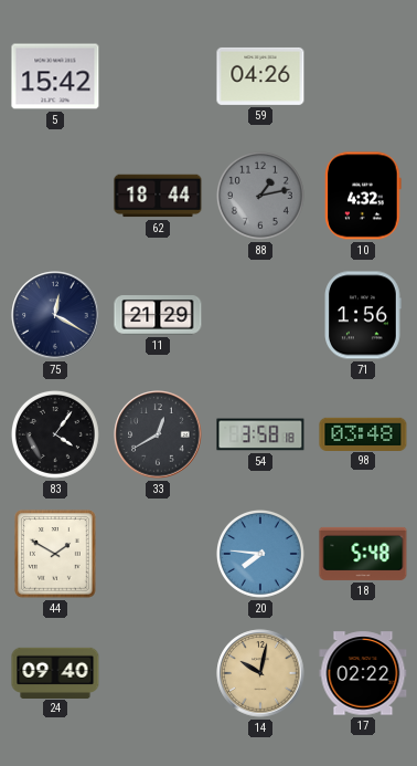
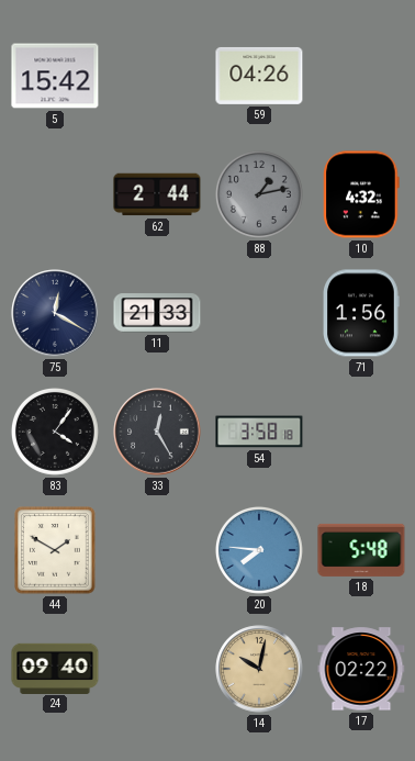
62: 18:44 -> 2:44
11: 21:29 -> 21:33
33: 12:40 -> 12:25
98: 03:48 -> none
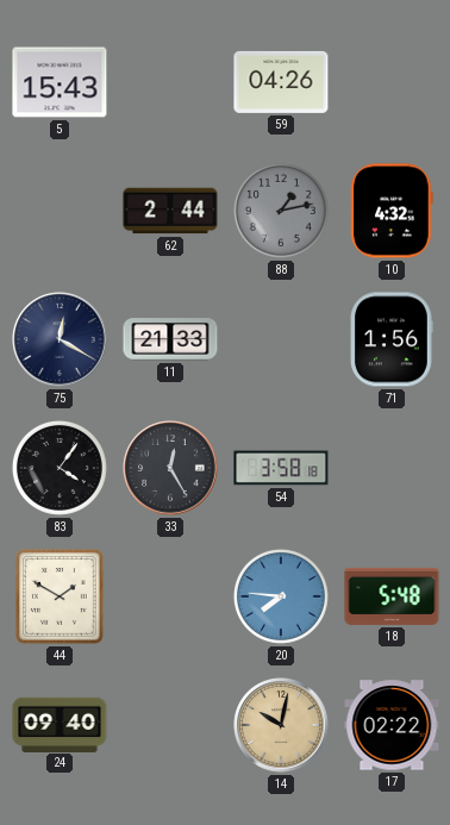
5: 15:42 -> 15:43
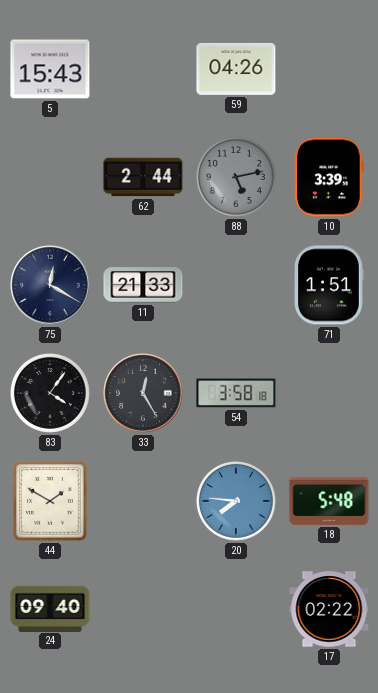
88: 1:13 -> 5:13
10: 4:32 -> 3:39
71: 1:56 -> 1:51
14: 10:02 -> none
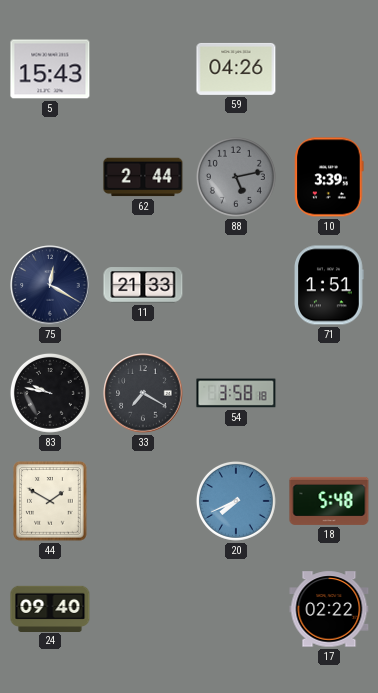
83: 4:06 -> 9:47
33: 12:25 -> 7:20
20: 7:46 -> 7:41
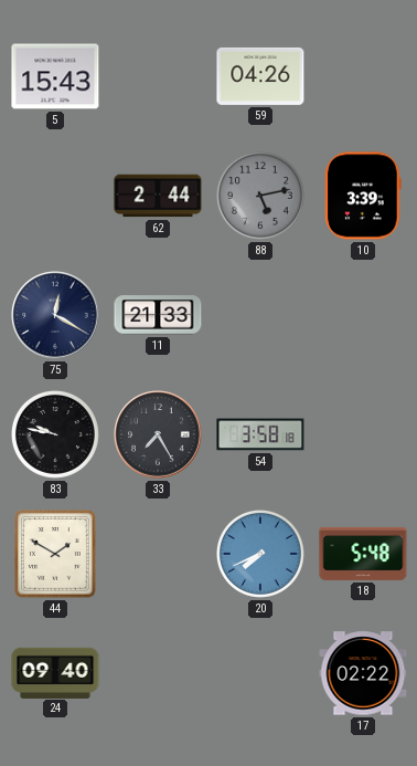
71: 1:51 -> none
33: 7:20 -> 7:25
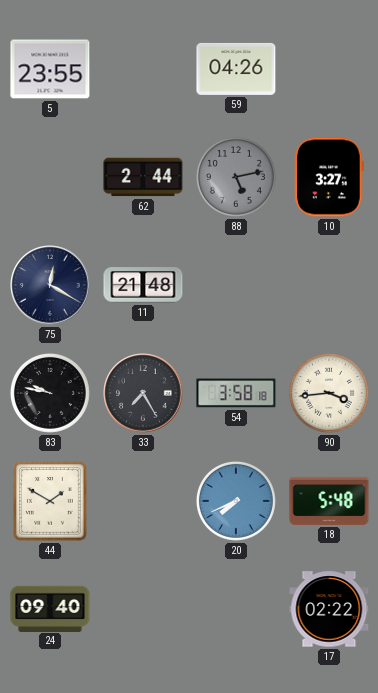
5: 15:43 -> 23:55
10: 3:39 -> 3:27
11: 21:33 -> 21:48
90: none -> 3:44
